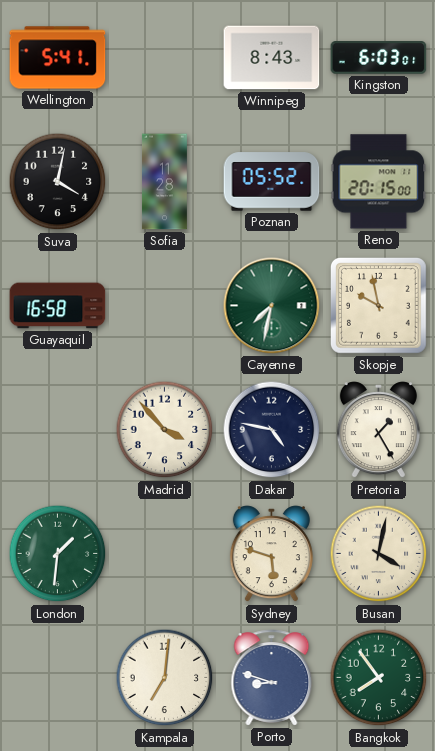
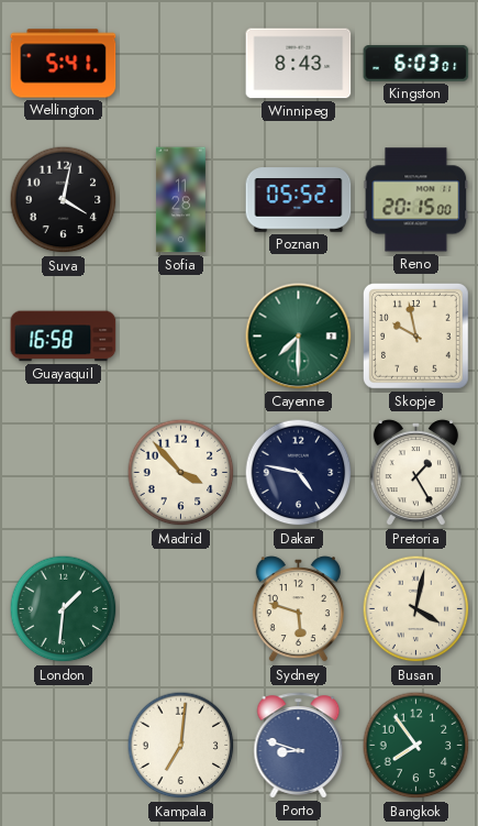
Cayenne: 7:32 -> 7:30
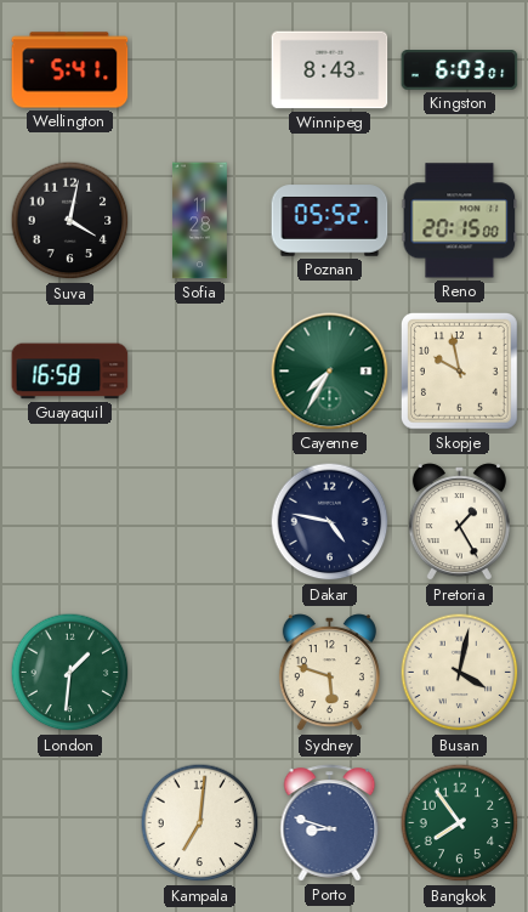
Cayenne: 7:30 -> 7:35
Madrid: 3:53 -> none
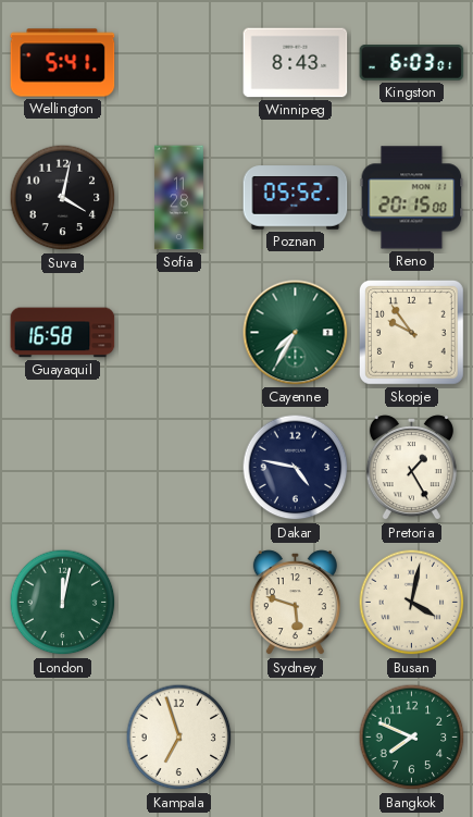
Skopje: 9:58 -> 9:54
London: 1:31 -> 12:02
Kampala: 7:01 -> 6:57
Porto: 8:48 -> none
Bangkok: 7:54 -> 7:49
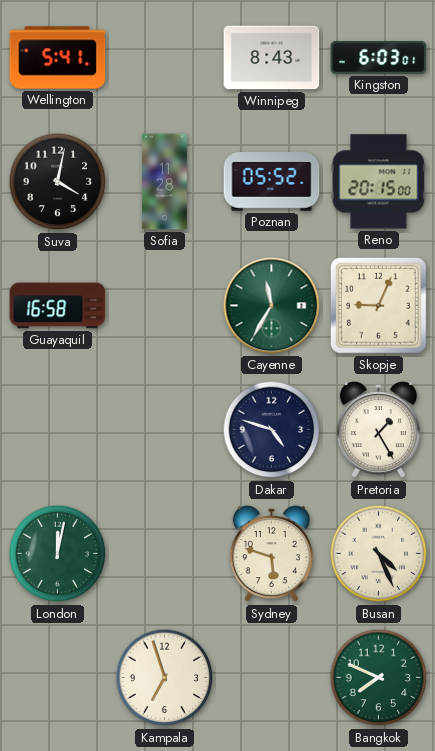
Cayenne: 7:35 -> 11:35
Skopje: 9:54 -> 9:04
Dakar: 4:47 -> 4:48
Busan: 4:02 -> 4:26
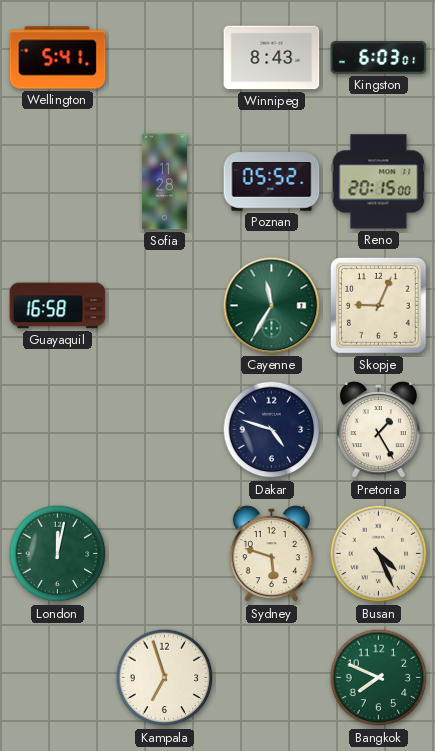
Suva: 4:02 -> none
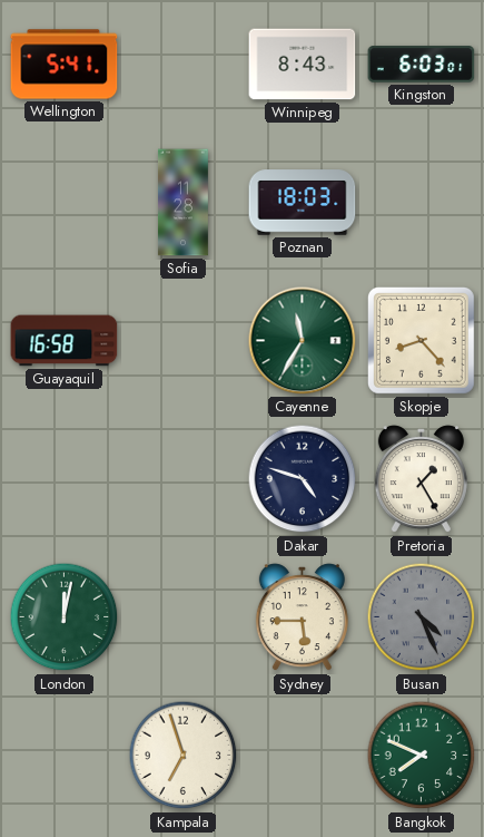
Poznan: 05:52 -> 18:03
Reno: 20:15 -> none
Skopje: 9:04 -> 8:23
Sydney: 5:48 -> 5:45
Busan dial: cream -> grey
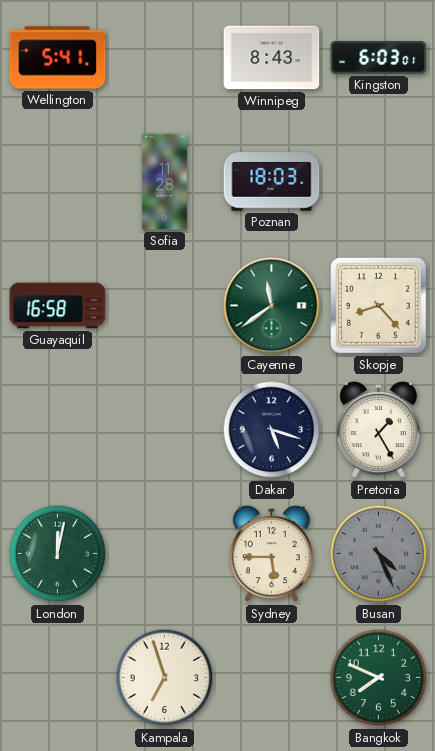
Cayenne: 11:35 -> 11:39
Dakar: 4:48 -> 5:18
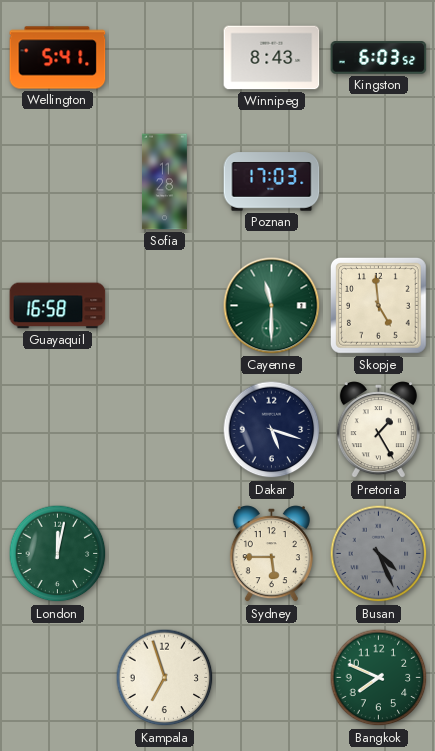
Kingston: 6:03:01 -> 6:03:52
Poznan: 18:03 -> 17:03
Cayenne: 11:39 -> 11:30
Skopje: 8:23 -> 4:59
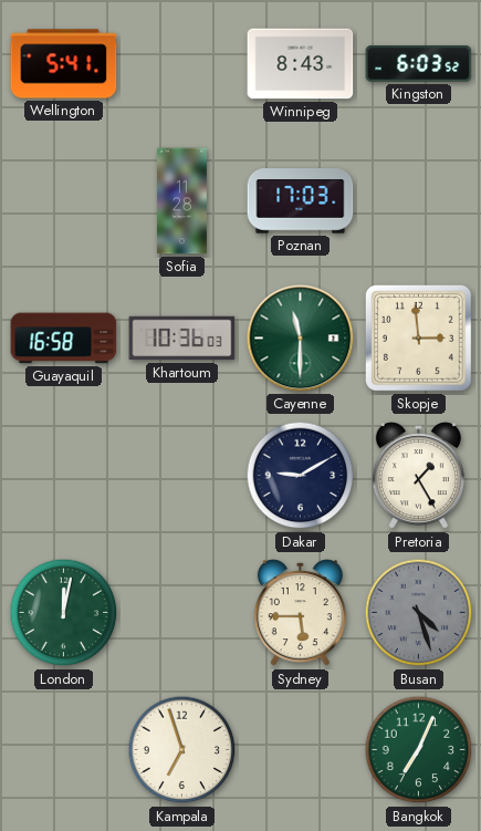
Khartoum: none -> 10:36
Skopje: 4:59 -> 2:59
Dakar: 5:18 -> 9:10
Busan: 4:26 -> 4:27
Bangkok: 7:49 -> 7:04
